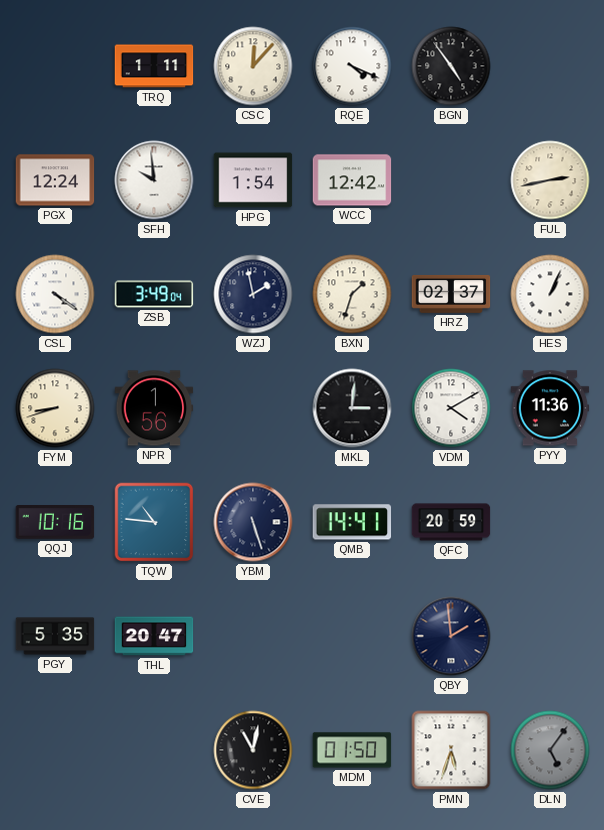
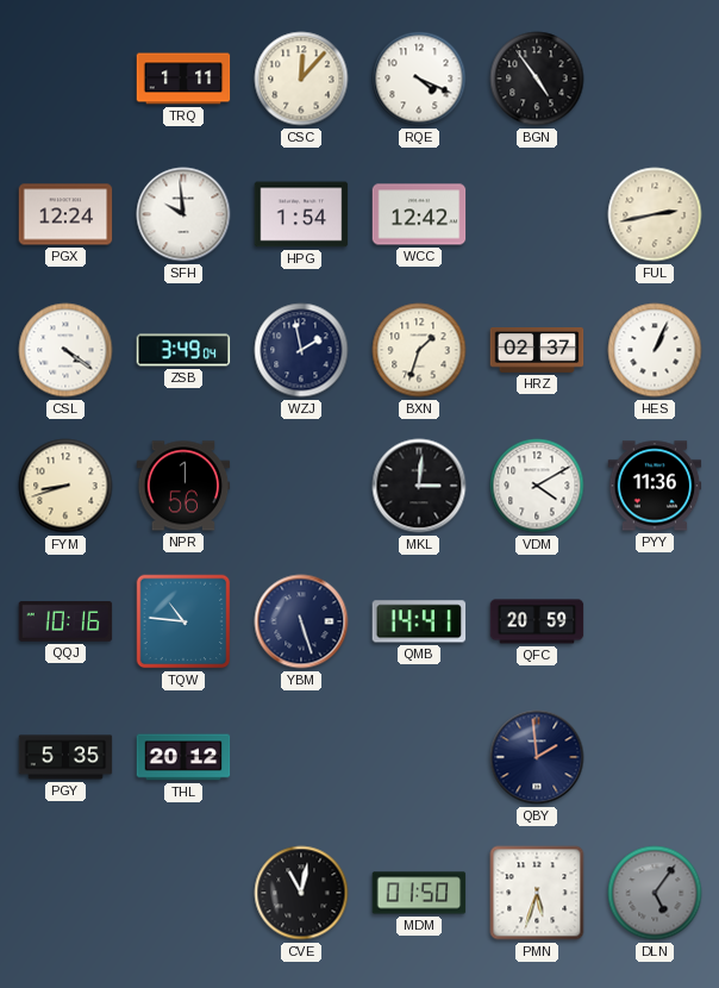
THL: 20:47 -> 20:12
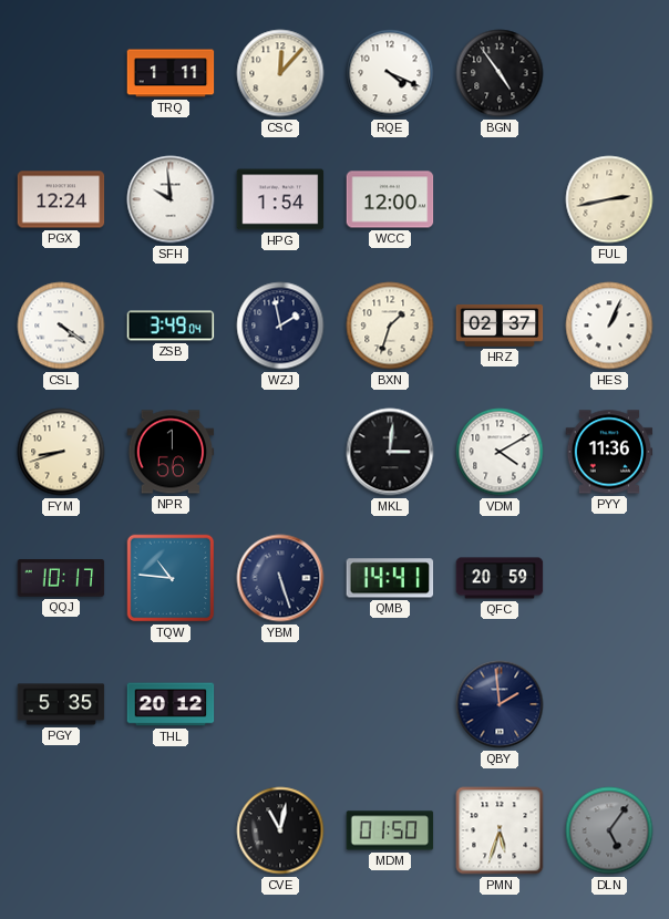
WCC: 12:42 -> 12:00
QQJ: 10:16 -> 10:17
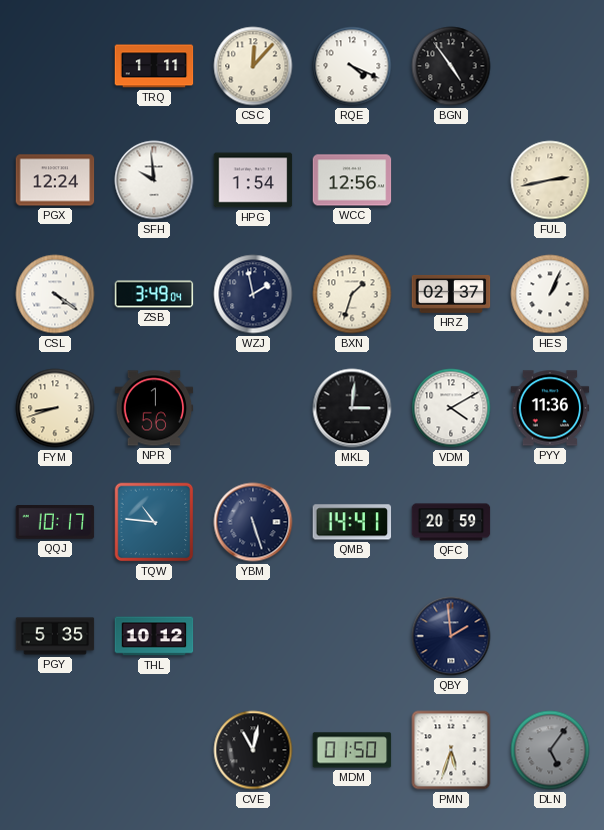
WCC: 12:00 -> 12:56
THL: 20:12 -> 10:12
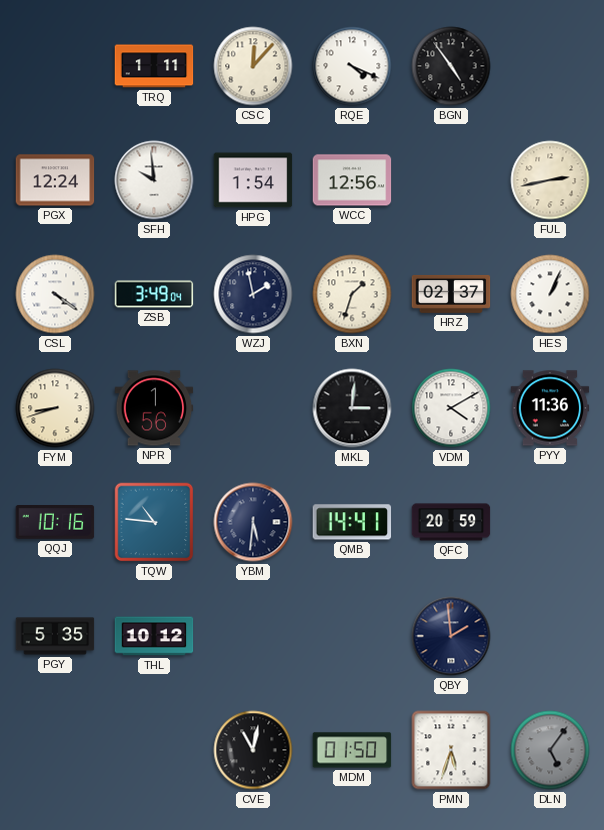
QQJ: 10:17 -> 10:16
YBM: 5:27 -> 5:31
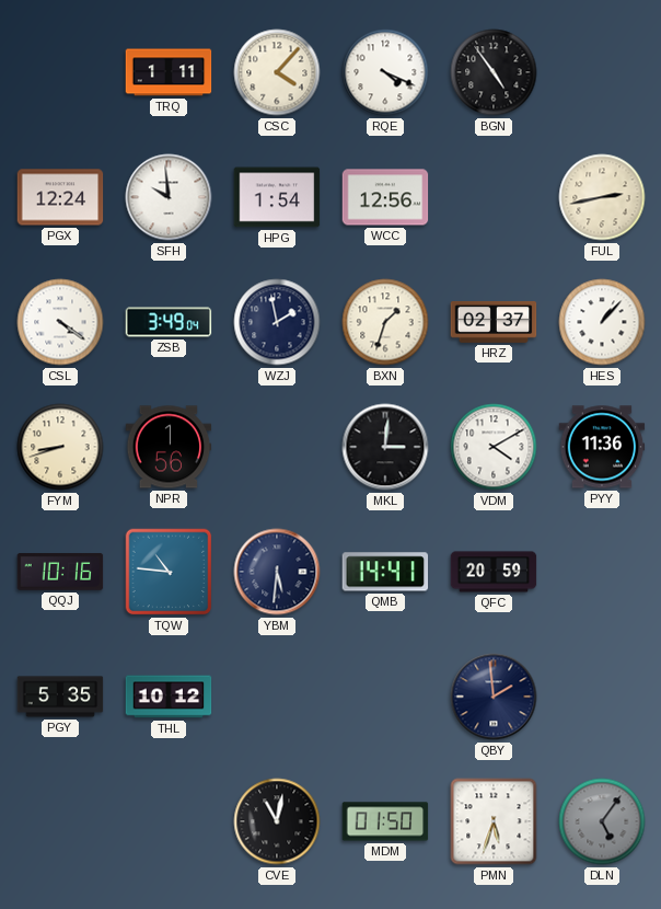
CSC: 12:07 -> 4:07
HES: 1:04 -> 1:07
